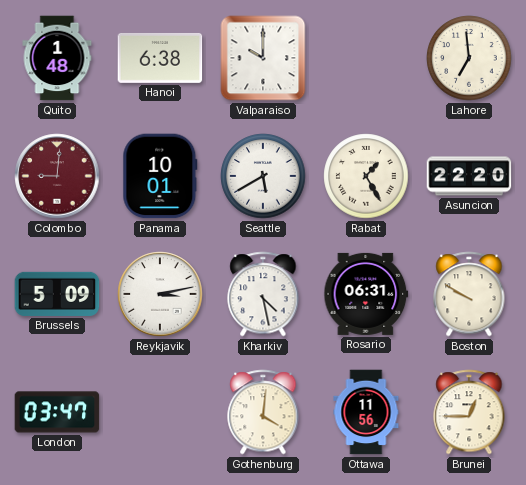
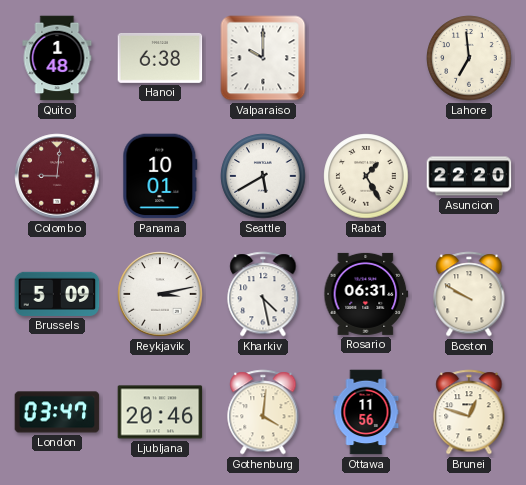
Ljubljana: none -> 20:46
Brunei: 12:45 -> 12:48
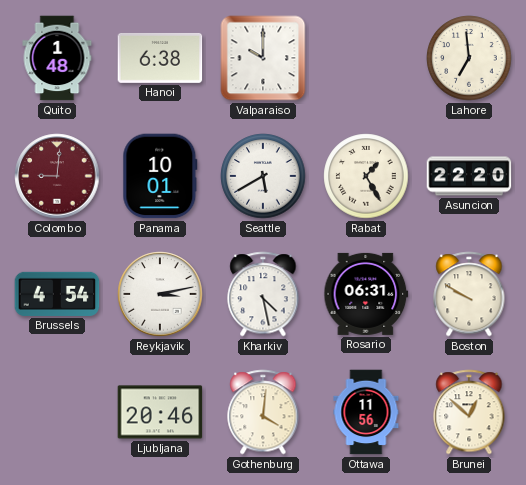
Brussels: 5:09 -> 4:54
London: 03:47 -> none
Brunei: 12:48 -> 12:52
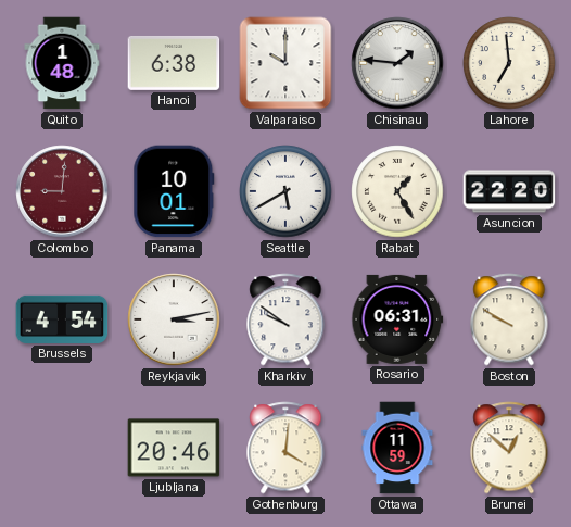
Chisinau: none -> 1:46
Kharkiv: 4:28 -> 9:51
Ottawa: 11:56 -> 11:59
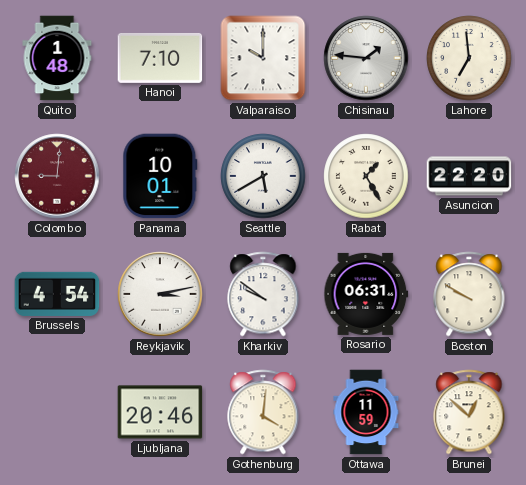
Hanoi: 6:38 -> 7:10
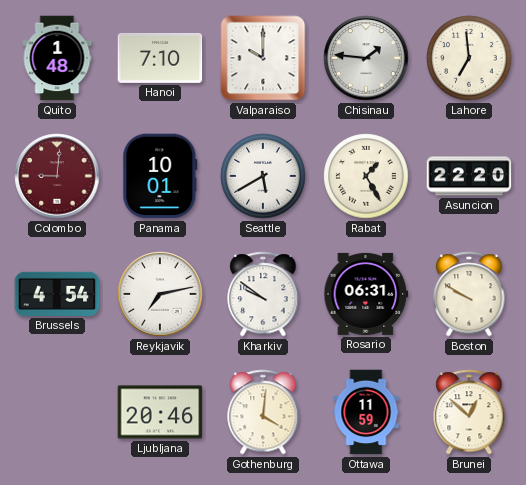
Reykjavik: 3:13 -> 7:13
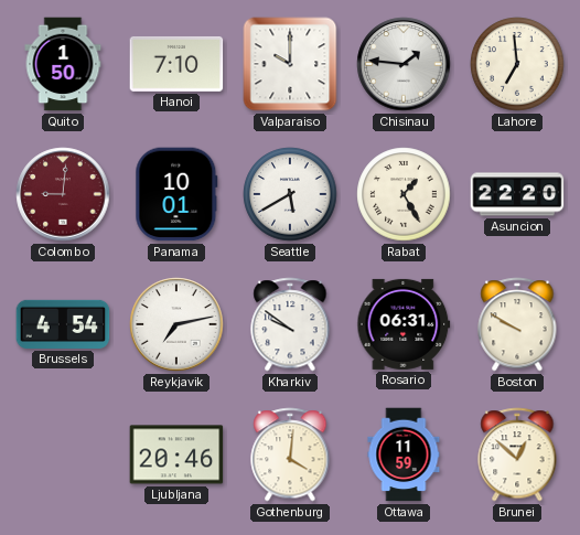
Quito: 1:48 -> 1:50
